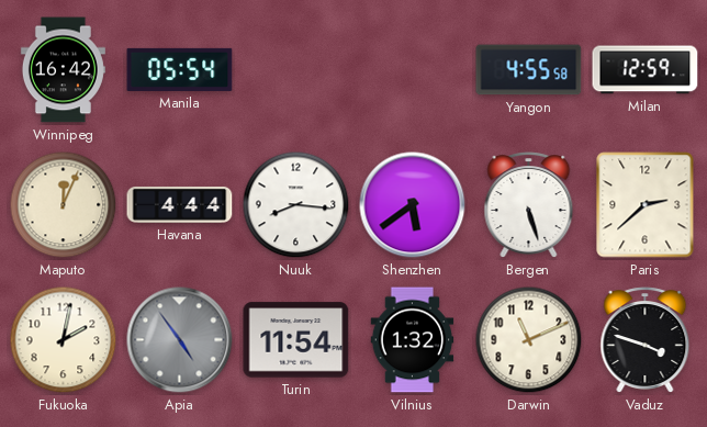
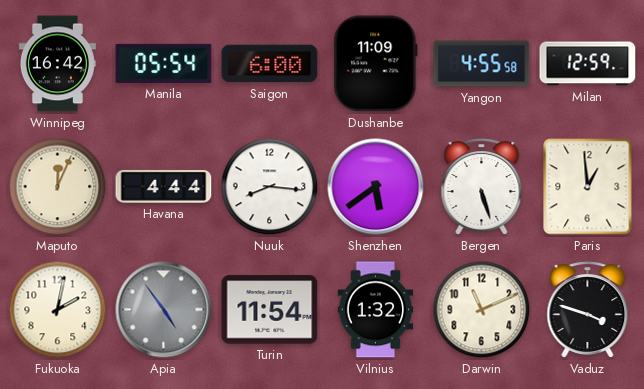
Saigon: none -> 6:00
Dushanbe: none -> 11:09
Paris: 2:38 -> 12:59
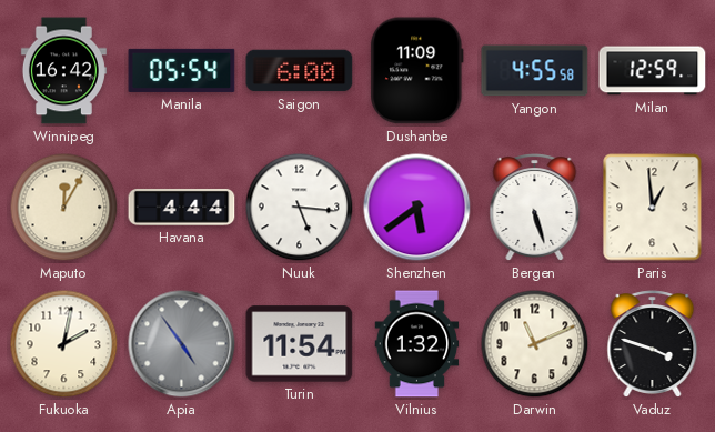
Maputo: 12:04 -> 12:05
Nuuk: 8:16 -> 5:16
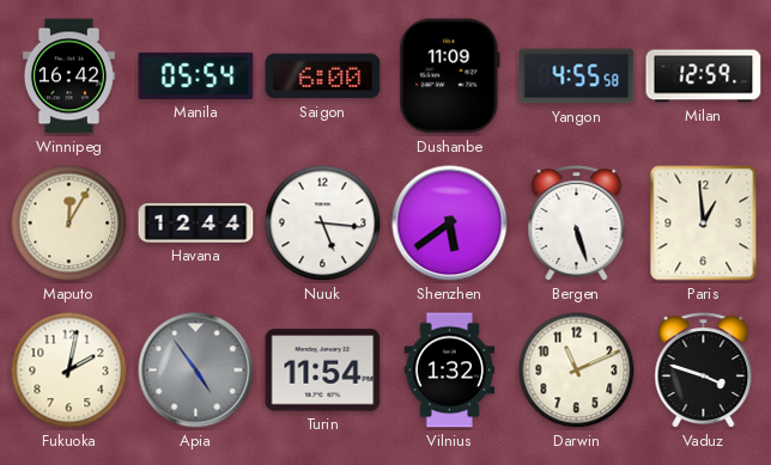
Havana: 4:44 -> 12:44
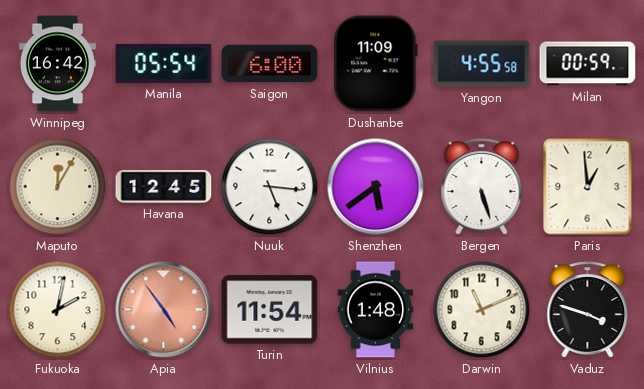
Milan: 12:59 -> 00:59
Havana: 12:44 -> 12:45
Apia dial: grey -> salmon
Vilnius: 1:32 -> 1:48
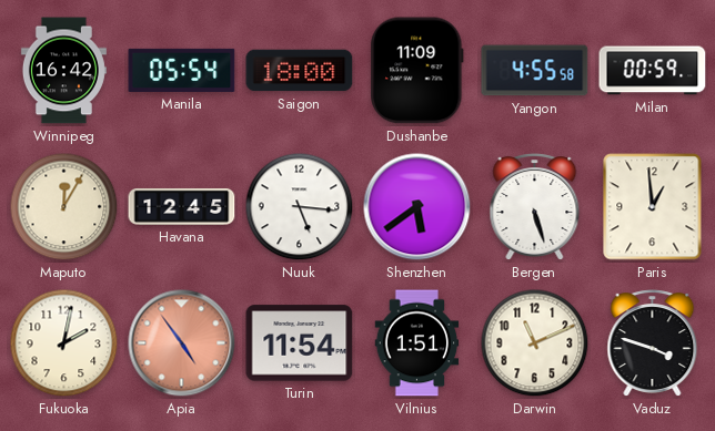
Saigon: 6:00 -> 18:00
Vilnius: 1:48 -> 1:51
